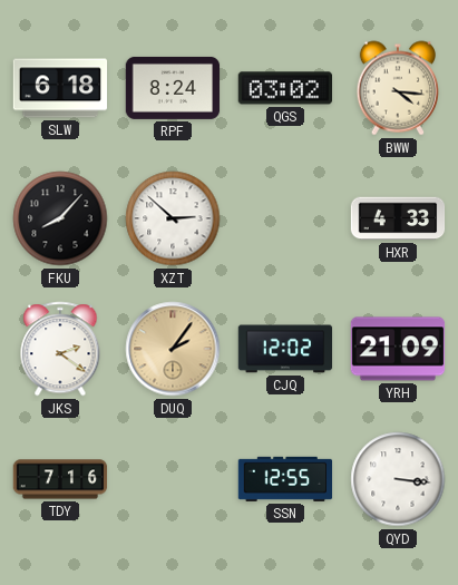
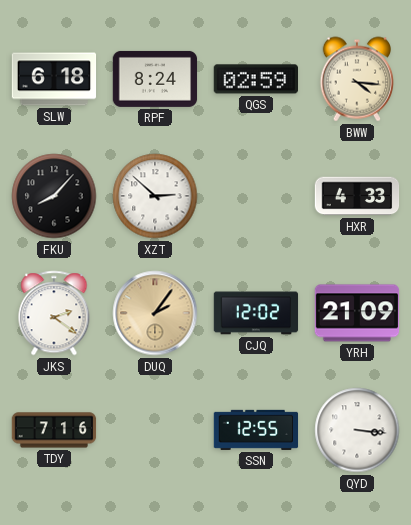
QGS: 03:02 -> 02:59
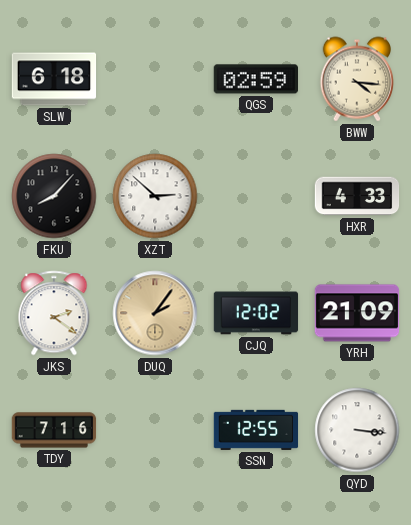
RPF: 8:24 -> none
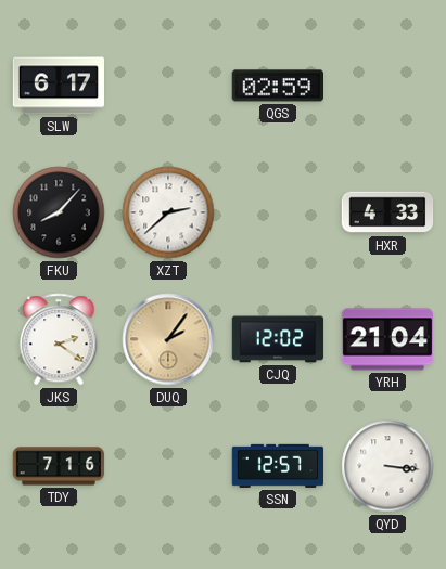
SLW: 6:18 -> 6:17
BWW: 4:16 -> none
XZT: 2:52 -> 2:38
YRH: 21:09 -> 21:04
SSN: 12:55 -> 12:57
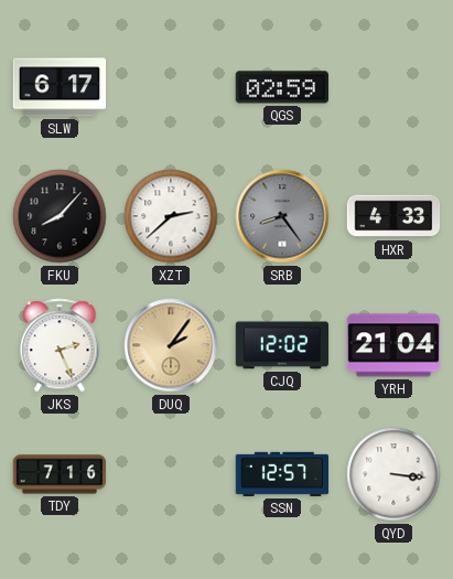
SRB: none -> 8:24
JKS: 2:21 -> 2:26
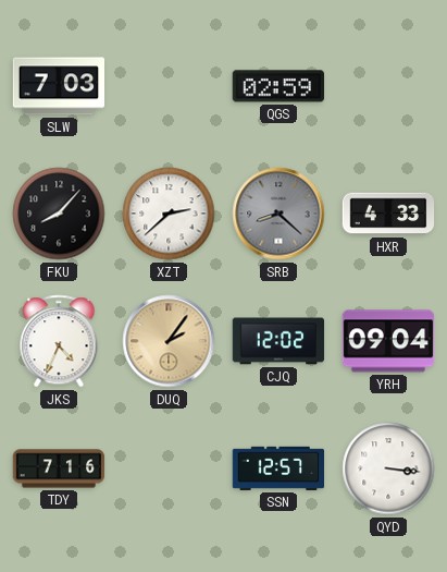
SLW: 6:17 -> 7:03
SRB: 8:24 -> 8:22
JKS: 2:26 -> 4:34
YRH: 21:04 -> 09:04
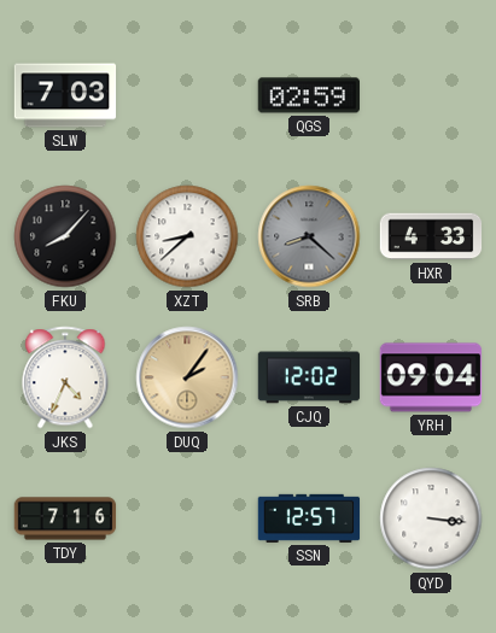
XZT: 2:38 -> 8:38
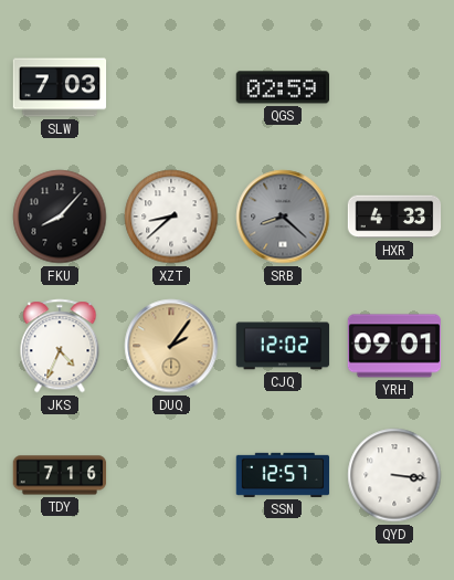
YRH: 09:04 -> 09:01
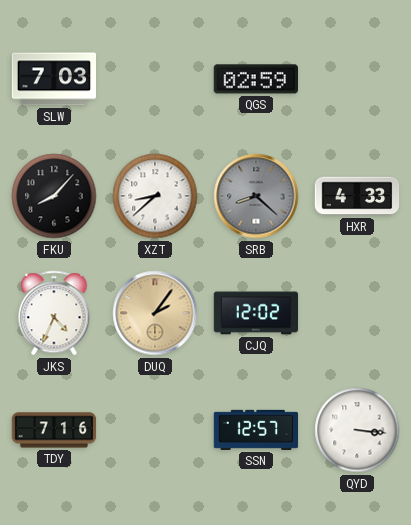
YRH: 09:01 -> none
